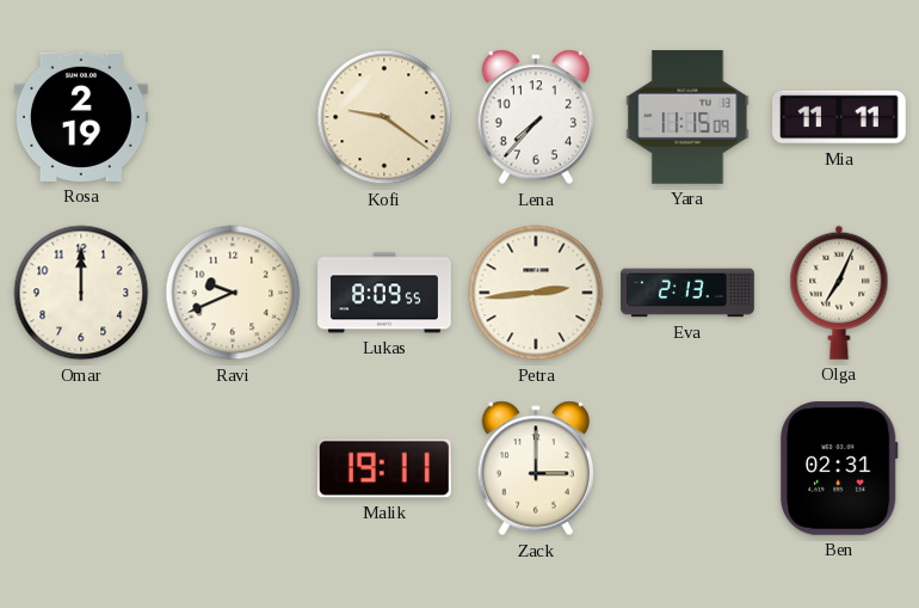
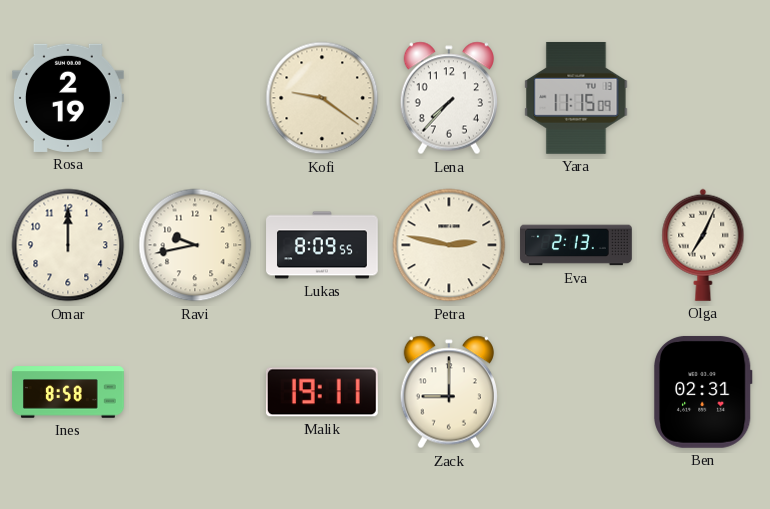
Mia: 11:11 -> none
Ravi: 9:41 -> 9:43
Petra: 2:44 -> 2:47
Ines: none -> 8:58
Zack: 3:00 -> 9:00
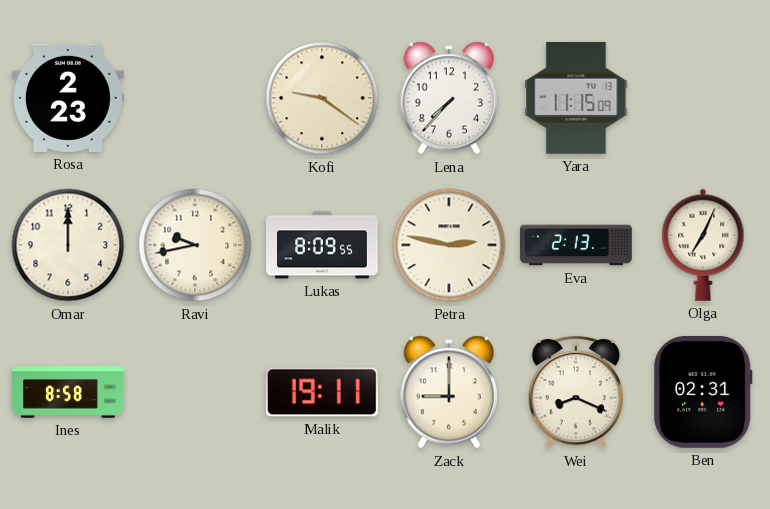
Rosa: 2:19 -> 2:23
Wei: none -> 8:19
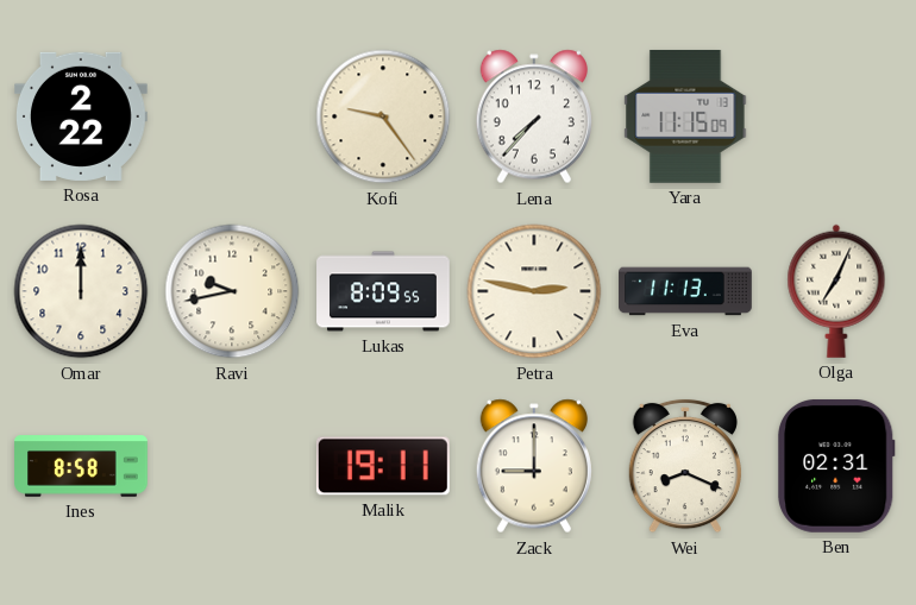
Rosa: 2:23 -> 2:22
Kofi: 9:21 -> 9:24
Eva: 2:13 -> 11:13
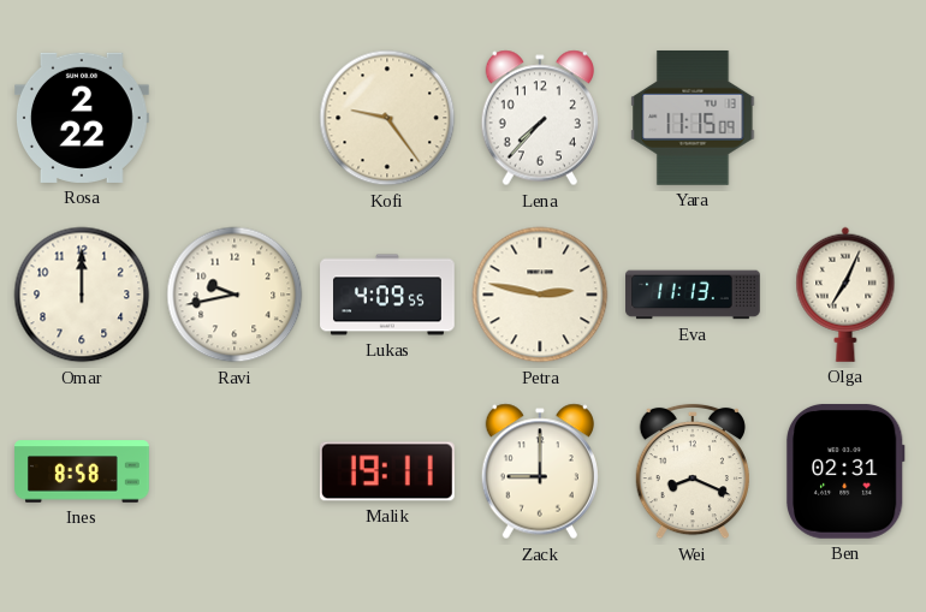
Lukas: 8:09 -> 4:09
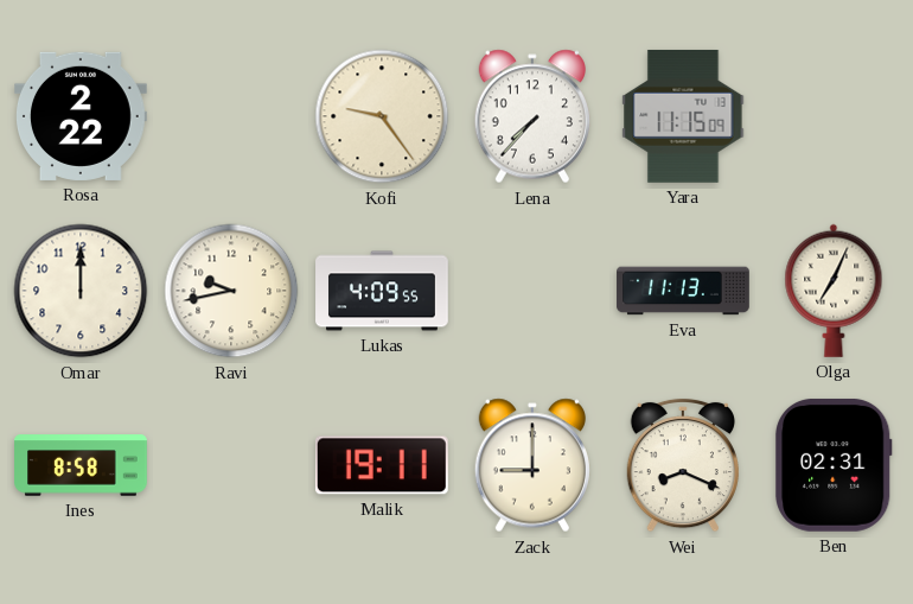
Petra: 2:47 -> none
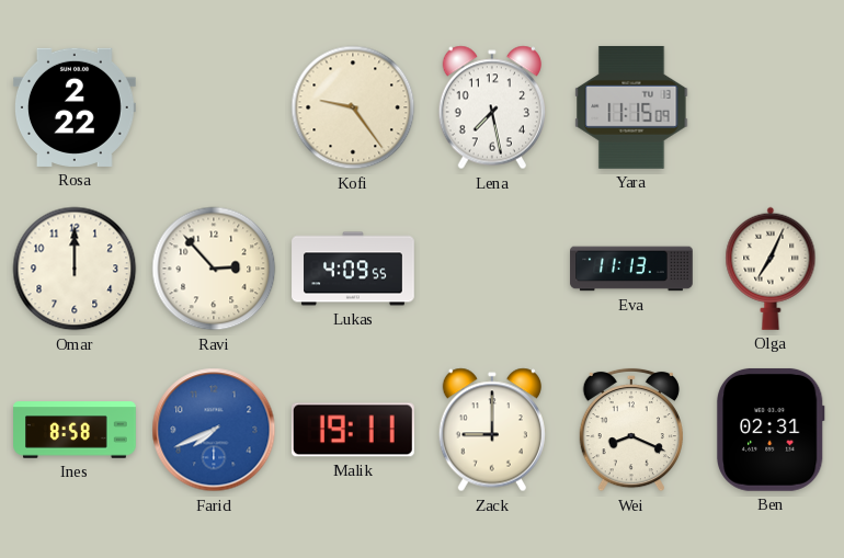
Lena: 7:37 -> 7:28
Ravi: 9:43 -> 2:53
Farid: none -> 7:41
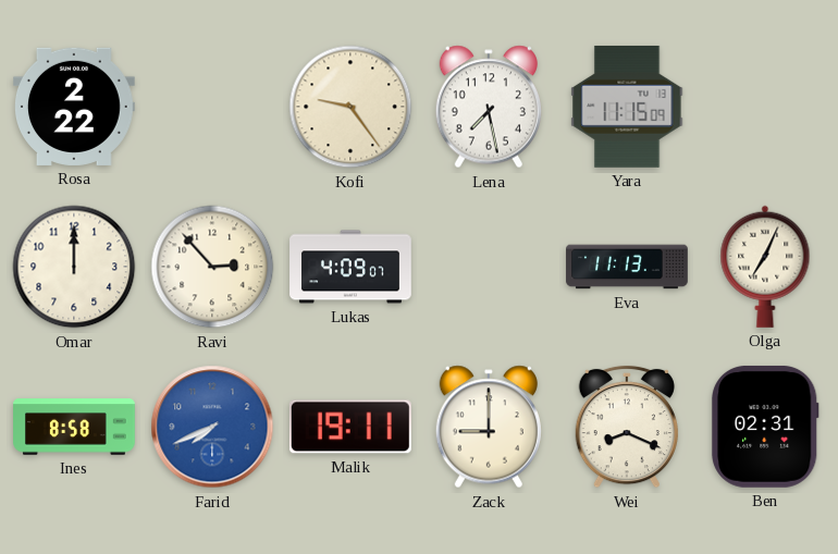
Lukas: 4:09:55 -> 4:09:07
